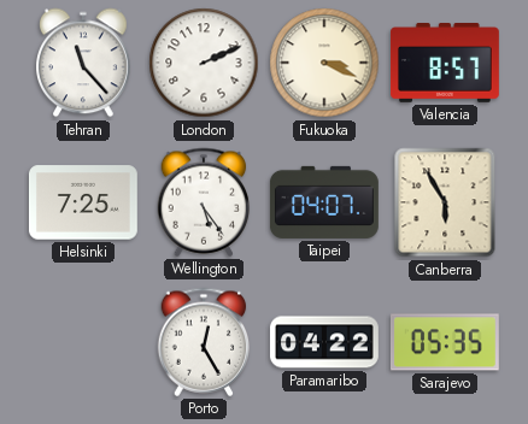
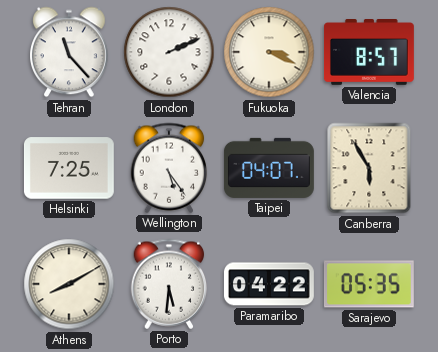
Athens: none -> 8:10
Porto: 12:25 -> 5:31
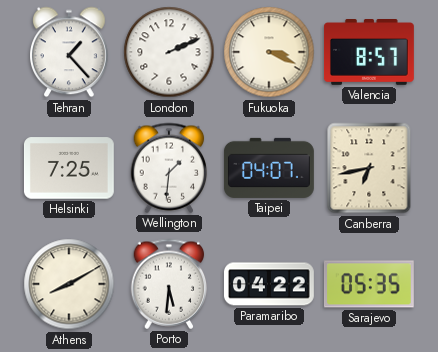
Tehran: 11:23 -> 1:23
Wellington: 5:24 -> 1:31
Canberra: 5:55 -> 6:43
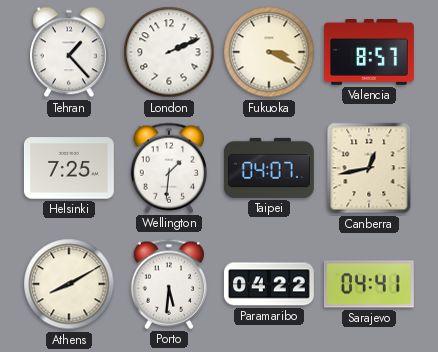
Canberra: 6:43 -> 12:43
Sarajevo: 05:35 -> 04:41
